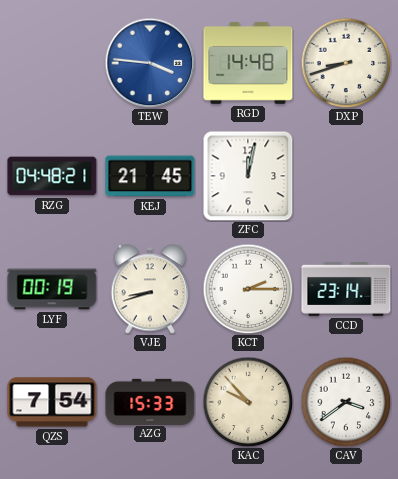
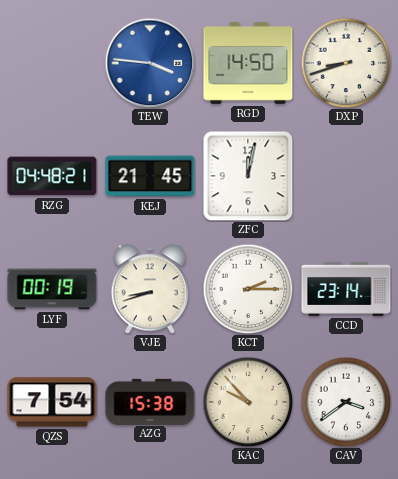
RGD: 14:48 -> 14:50
AZG: 15:33 -> 15:38
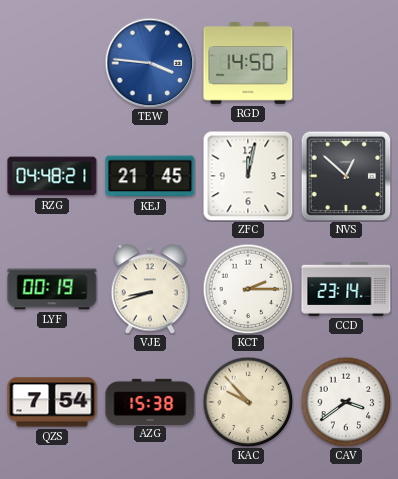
DXP: 8:42 -> none
NVS: none -> 12:52
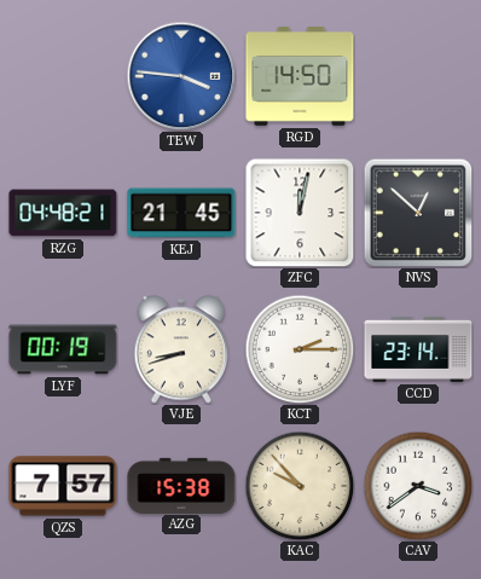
QZS: 7:54 -> 7:57
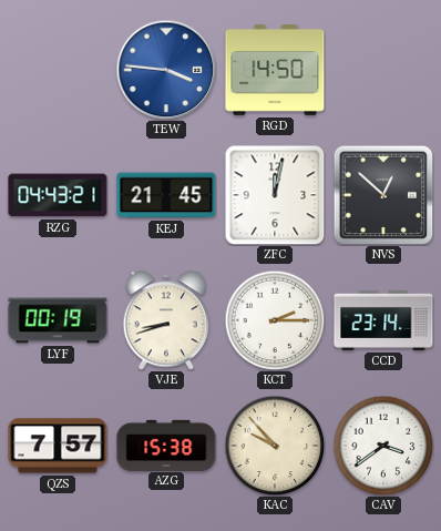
RZG: 04:48 -> 04:43
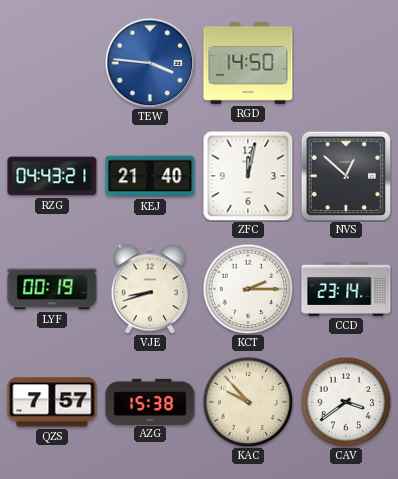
KEJ: 21:45 -> 21:40
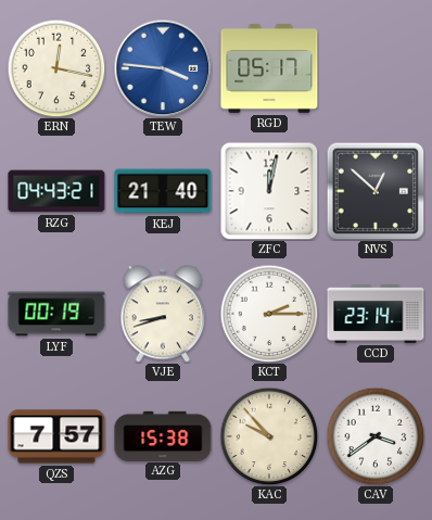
ERN: none -> 12:17
RGD: 14:50 -> 05:17
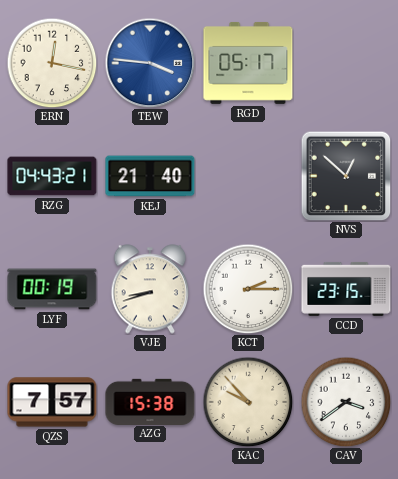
ZFC: 12:02 -> none
CCD: 23:14 -> 23:15
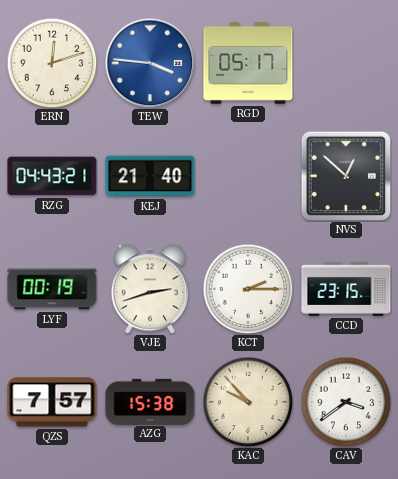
ERN: 12:17 -> 12:12
VJE: 8:42 -> 2:42
